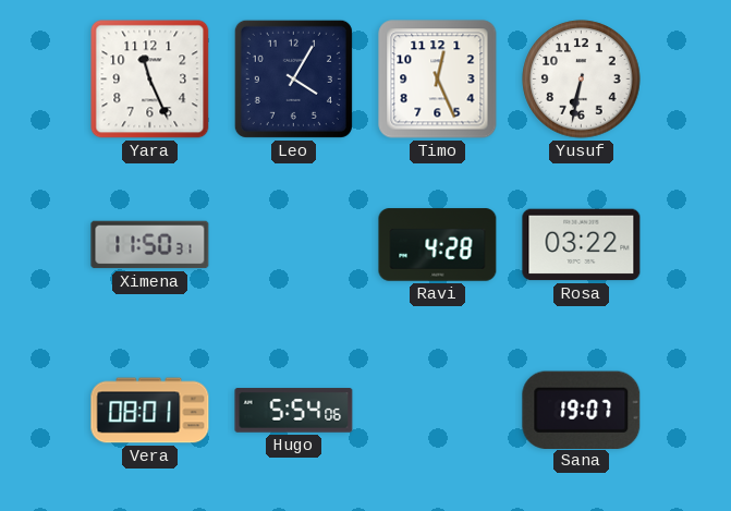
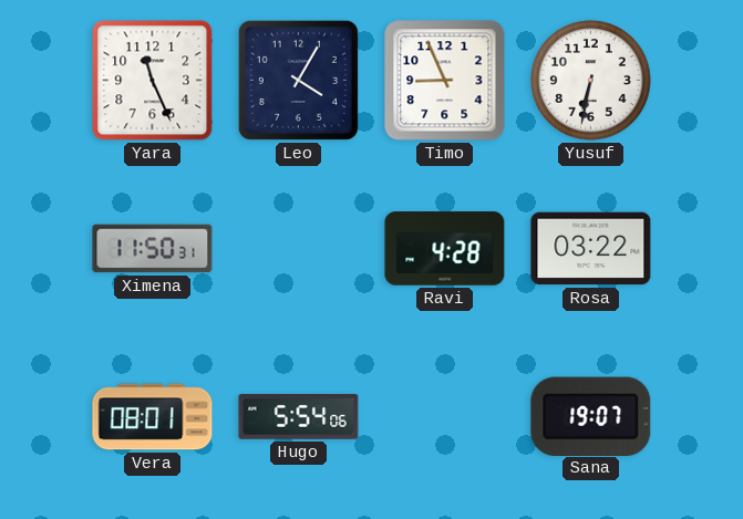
Timo: 12:26 -> 8:56
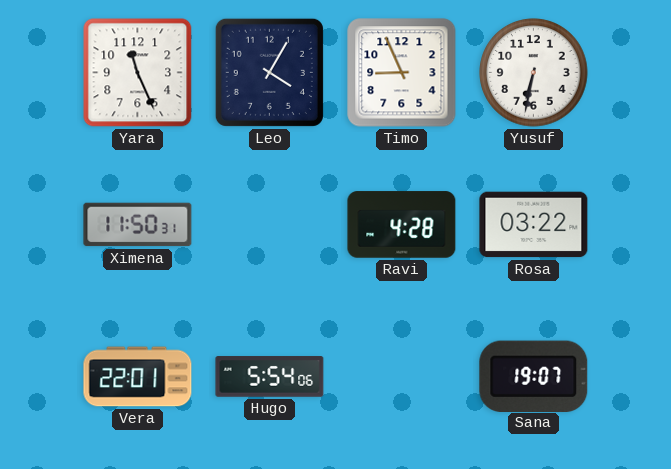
Vera: 08:01 -> 22:01
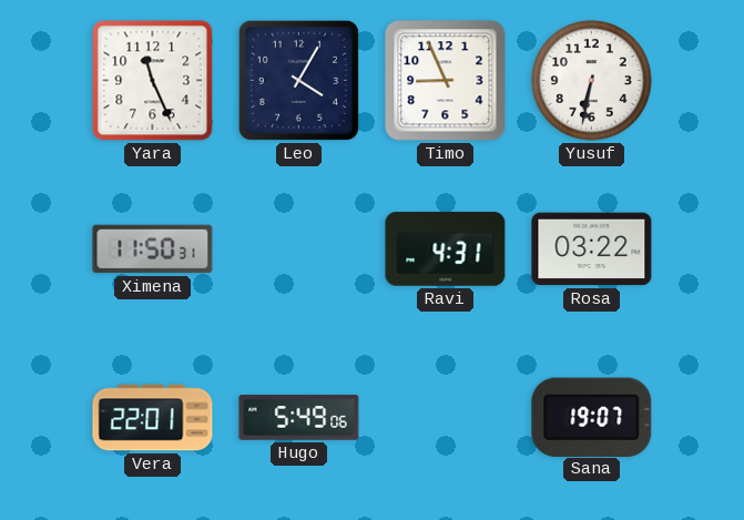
Ravi: 4:28 -> 4:31
Hugo: 5:54 -> 5:49
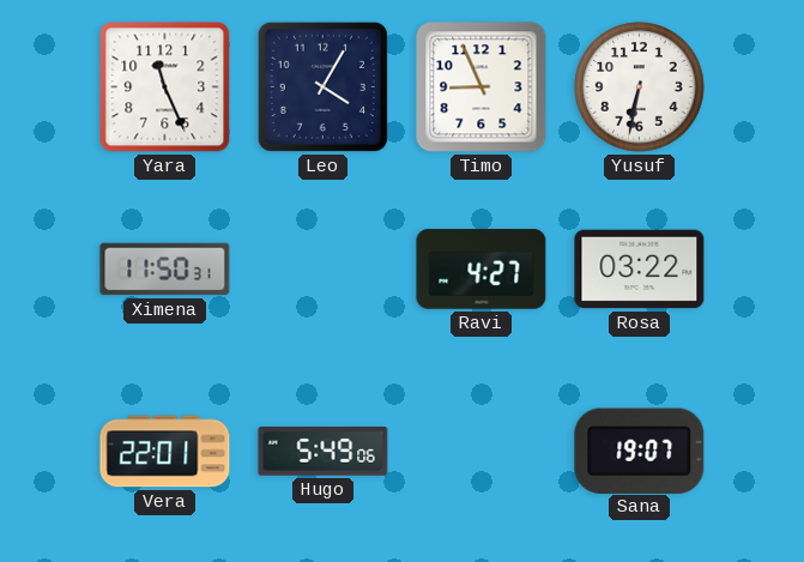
Ravi: 4:31 -> 4:27
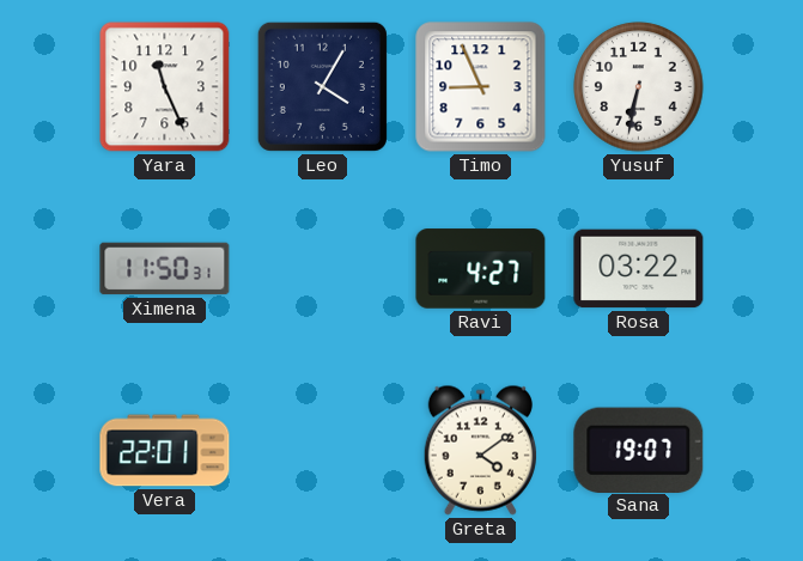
Hugo: 5:49 -> none
Greta: none -> 4:09
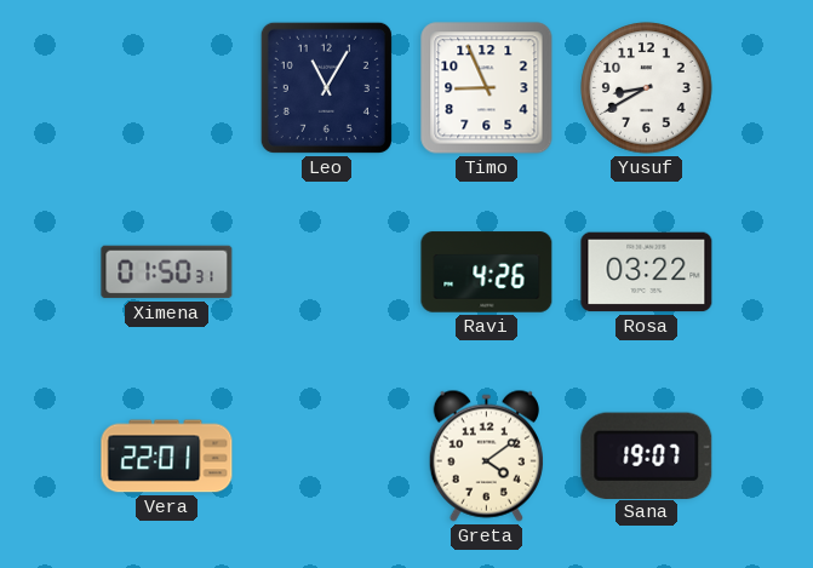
Yara: 11:26 -> none
Leo: 4:05 -> 11:05
Yusuf: 6:32 -> 8:40
Ximena: 11:50 -> 01:50
Ravi: 4:27 -> 4:26
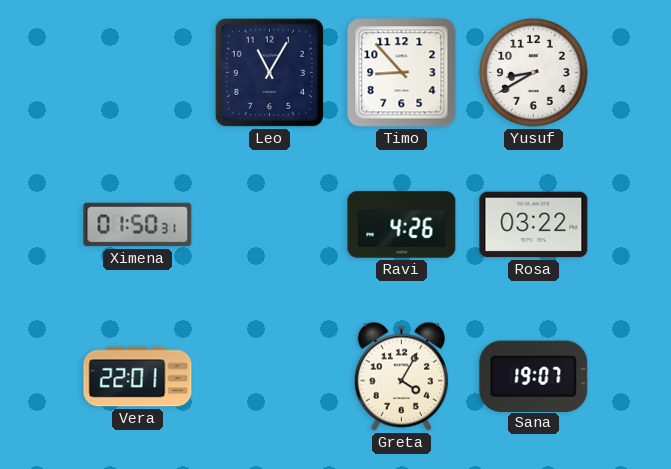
Timo: 8:56 -> 8:53
Greta: 4:09 -> 4:05
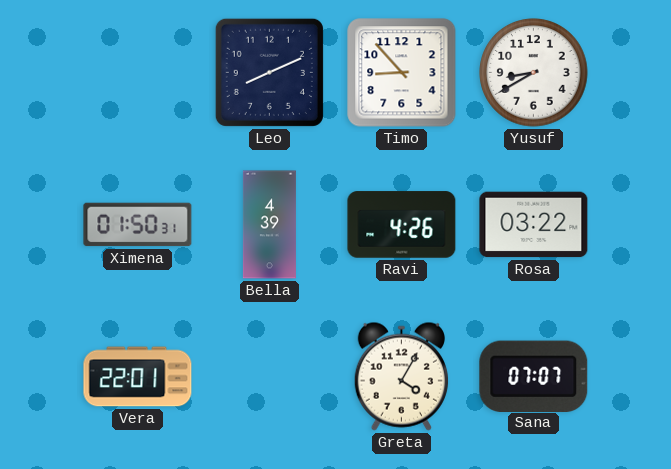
Leo: 11:05 -> 8:11
Bella: none -> 4:39
Sana: 19:07 -> 07:07
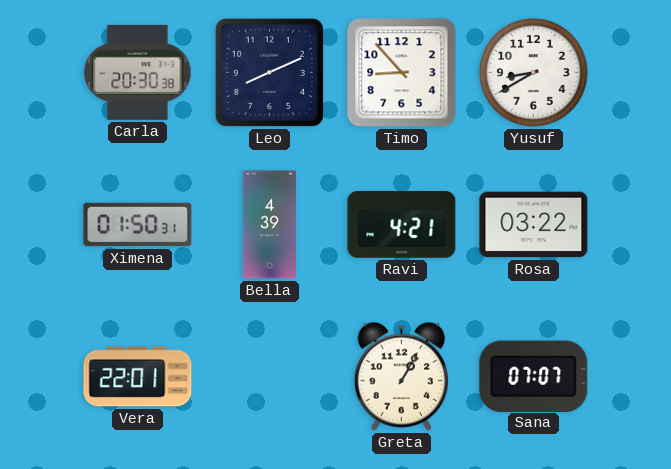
Carla: none -> 20:30
Ravi: 4:26 -> 4:21
Greta: 4:05 -> 1:05
